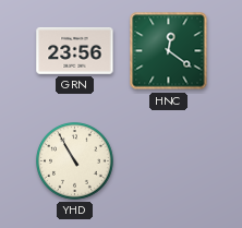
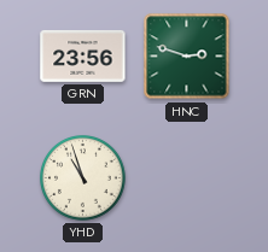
HNC: 12:21 -> 2:48
YHD: 10:55 -> 10:57
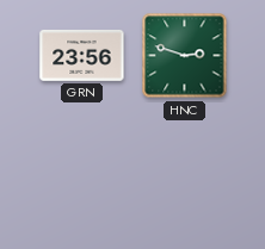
YHD: 10:57 -> none
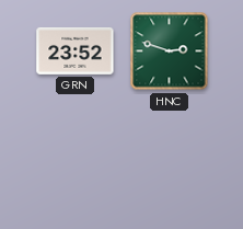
GRN: 23:56 -> 23:52
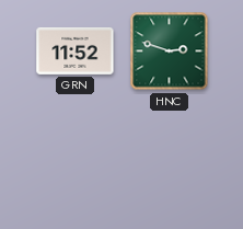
GRN: 23:52 -> 11:52
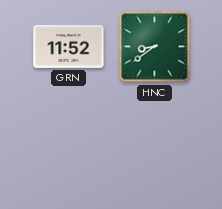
HNC: 2:48 -> 8:39
